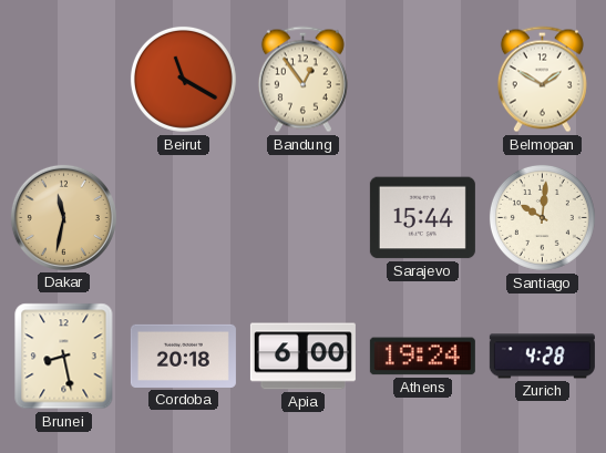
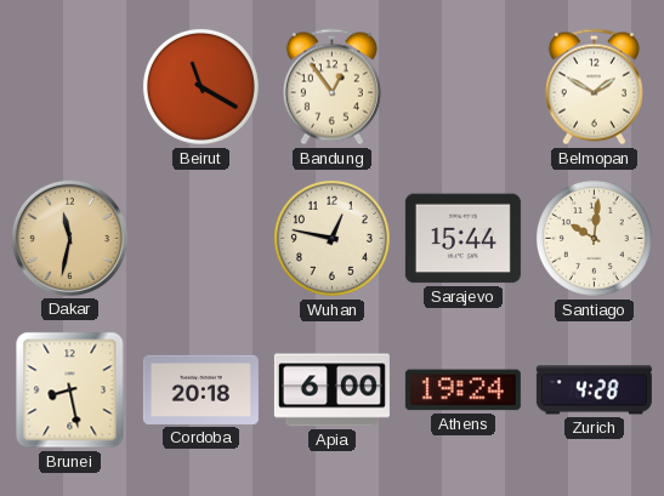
Wuhan: none -> 12:47
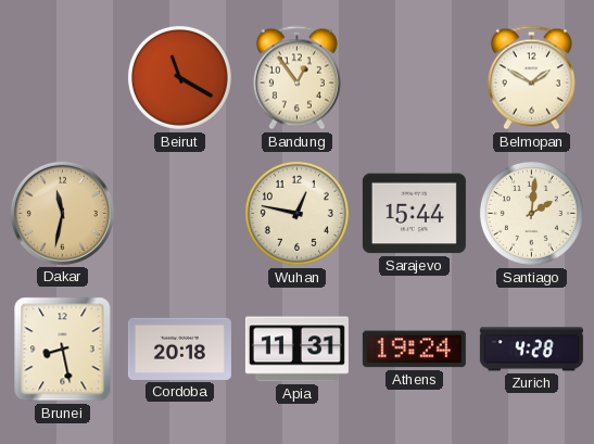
Santiago: 10:01 -> 2:01
Apia: 6:00 -> 11:31
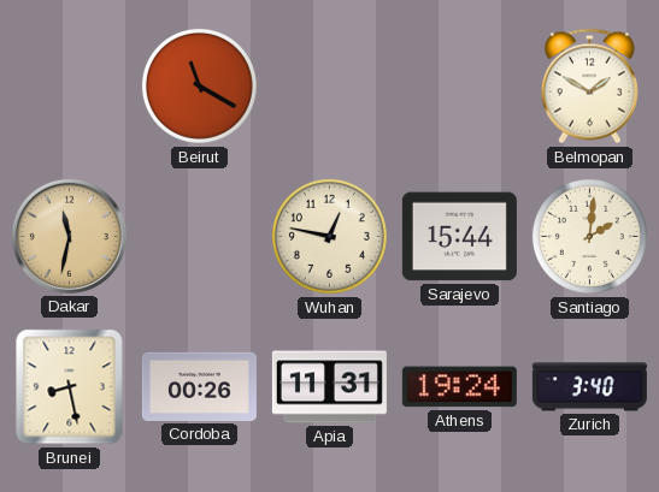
Bandung: 12:54 -> none
Cordoba: 20:18 -> 00:26
Zurich: 4:28 -> 3:40
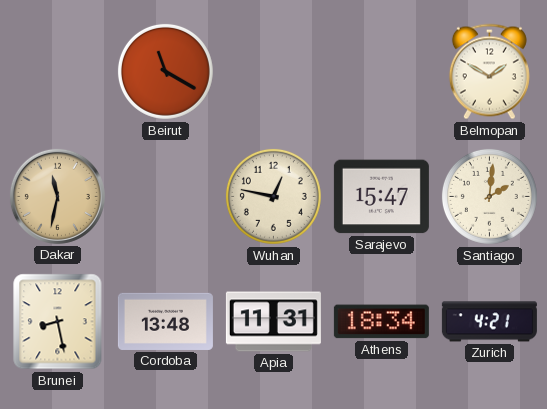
Sarajevo: 15:44 -> 15:47
Cordoba: 00:26 -> 13:48
Athens: 19:24 -> 18:34
Zurich: 3:40 -> 4:21
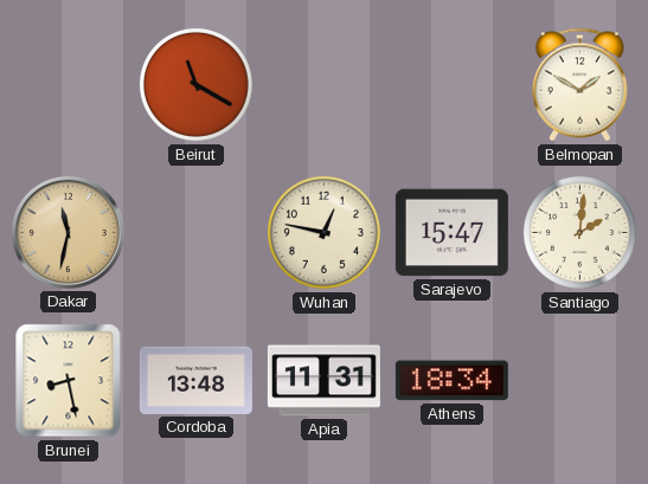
Zurich: 4:21 -> none
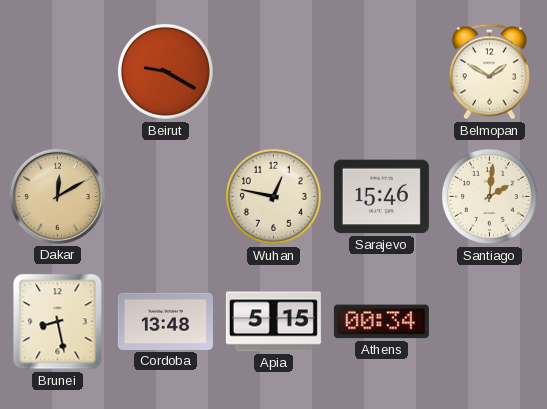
Beirut: 11:20 -> 9:20
Dakar: 11:32 -> 12:10
Sarajevo: 15:47 -> 15:46
Apia: 11:31 -> 5:15
Athens: 18:34 -> 00:34
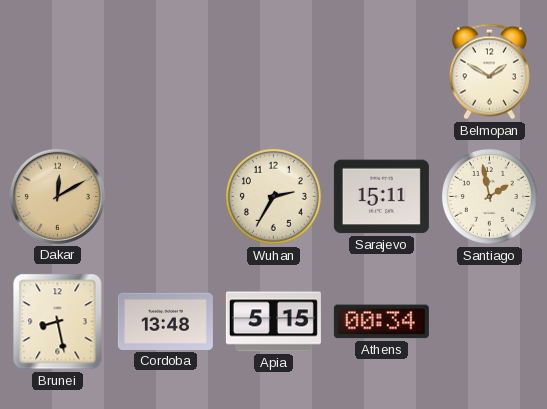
Beirut: 9:20 -> none
Wuhan: 12:47 -> 2:35
Sarajevo: 15:46 -> 15:11
Santiago: 2:01 -> 1:58
